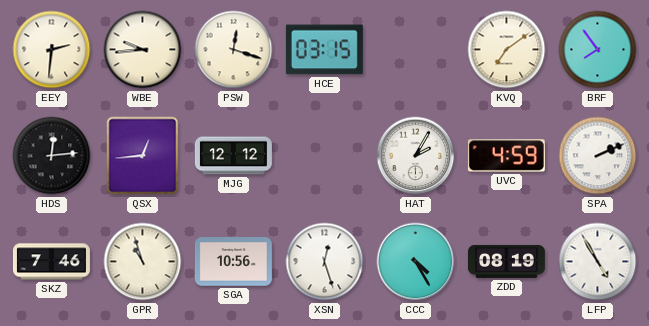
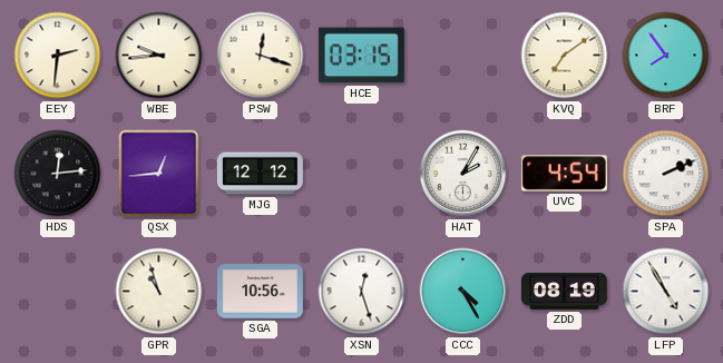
UVC: 4:59 -> 4:54
SKZ: 7:46 -> none
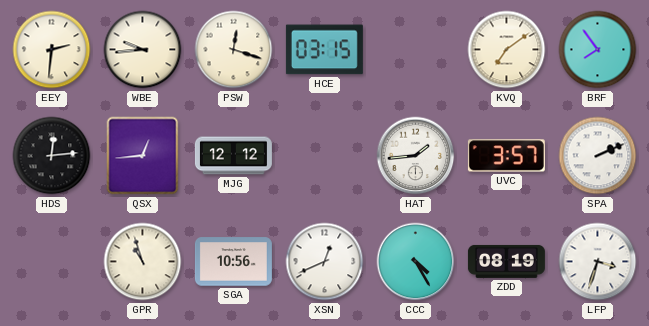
HAT: 2:05 -> 1:44
UVC: 4:54 -> 3:57
XSN: 12:27 -> 12:41
LFP: 4:55 -> 3:33
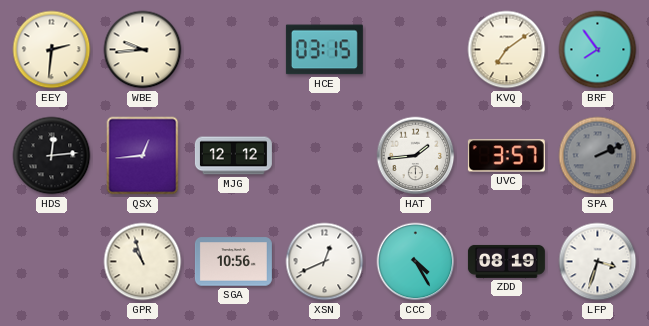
PSW: 12:18 -> none
SPA dial: white -> grey
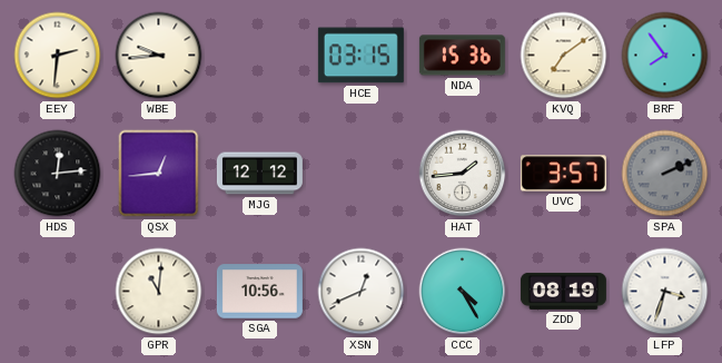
NDA: none -> 15:36
GPR: 10:57 -> 11:01
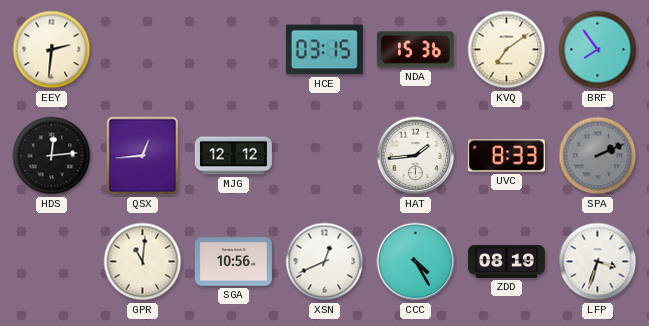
WBE: 9:44 -> none
UVC: 3:57 -> 8:33
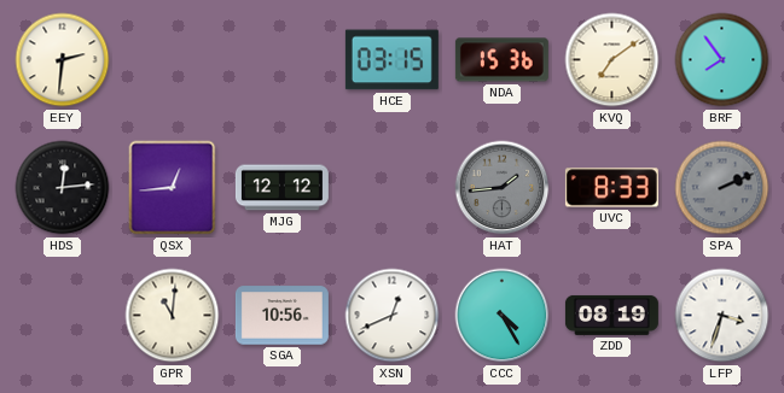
HAT dial: white -> grey
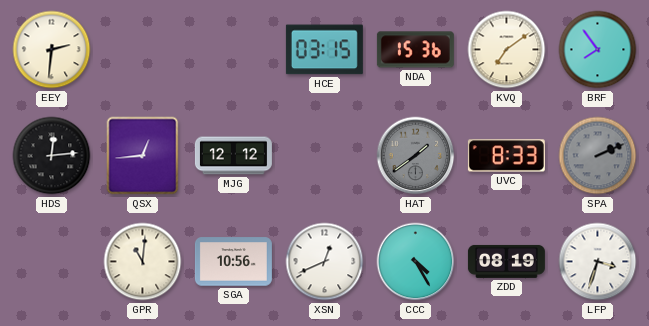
HAT: 1:44 -> 1:39
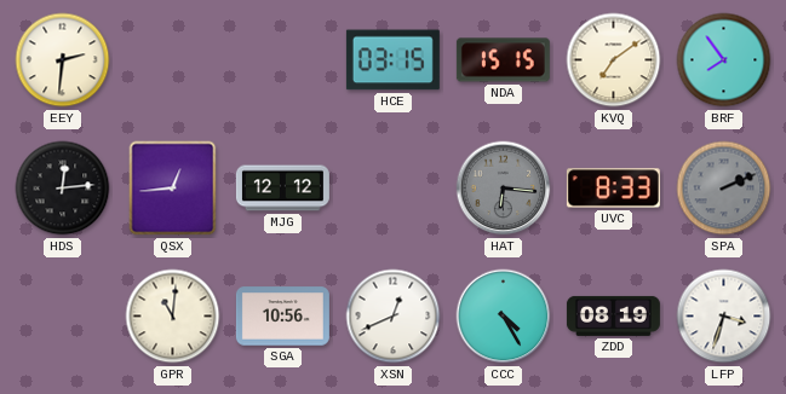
NDA: 15:36 -> 15:15
HAT: 1:39 -> 6:16
